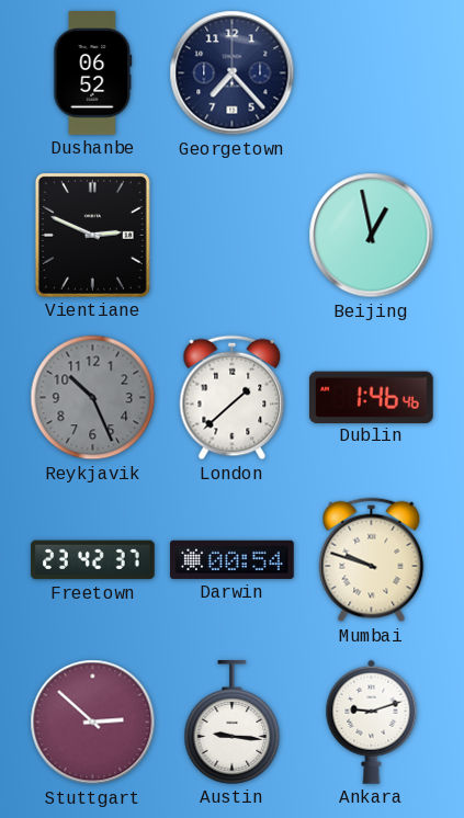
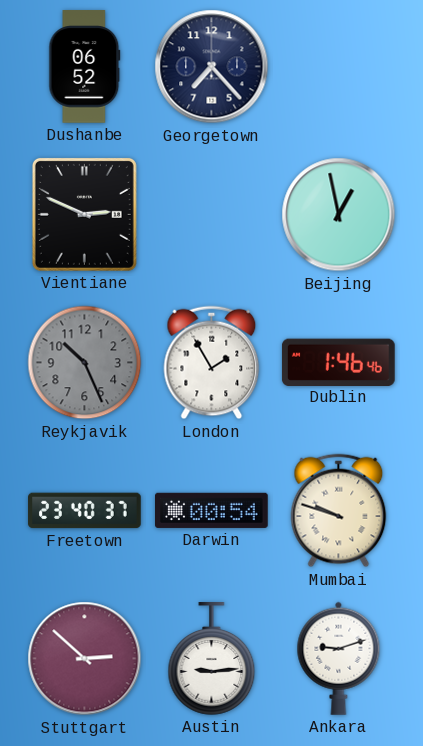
London: 1:38 -> 1:55
Freetown: 23:42 -> 23:40
Austin: 9:16 -> 9:14
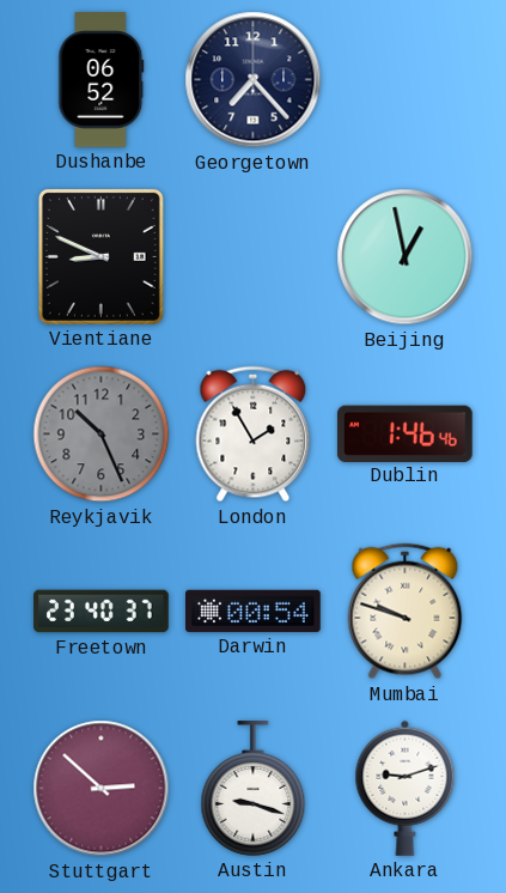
Vientiane: 2:49 -> 8:49
Austin: 9:14 -> 9:18
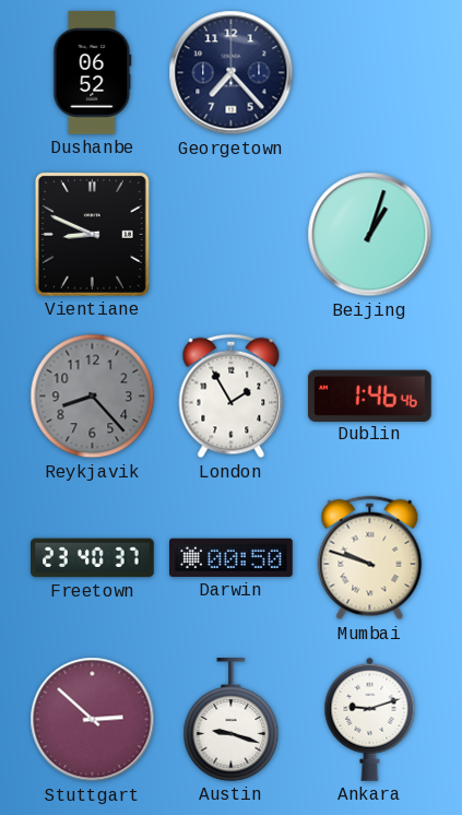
Beijing: 12:58 -> 1:03
Reykjavik: 10:26 -> 8:23
Darwin: 00:54 -> 00:50
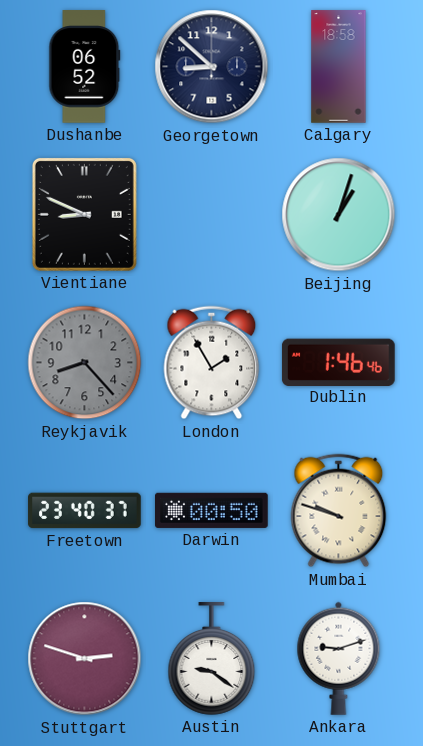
Georgetown: 7:23 -> 8:52
Calgary: none -> 18:58
Stuttgart: 2:52 -> 2:48
Austin: 9:18 -> 9:21
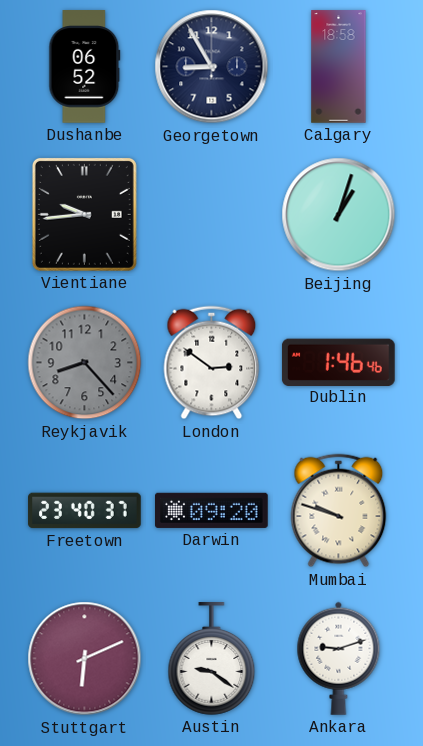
Georgetown: 8:52 -> 8:55
Vientiane: 8:49 -> 9:44
London: 1:55 -> 2:51
Darwin: 00:50 -> 09:20
Stuttgart: 2:48 -> 6:11
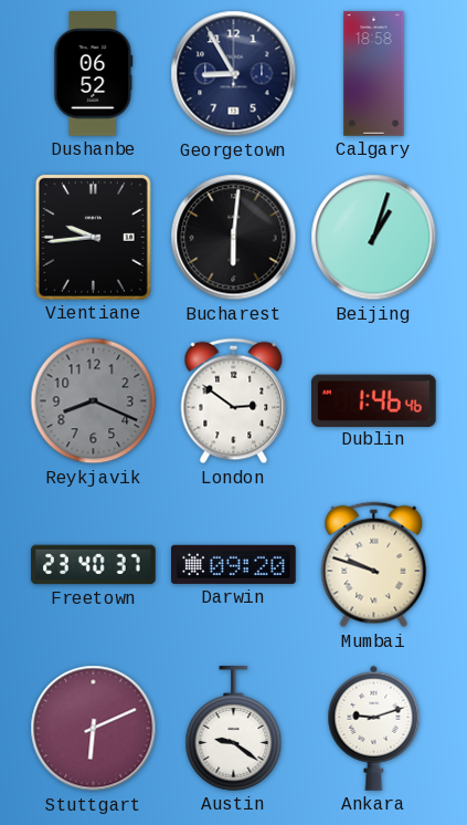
Bucharest: none -> 6:01
Reykjavik: 8:23 -> 8:19
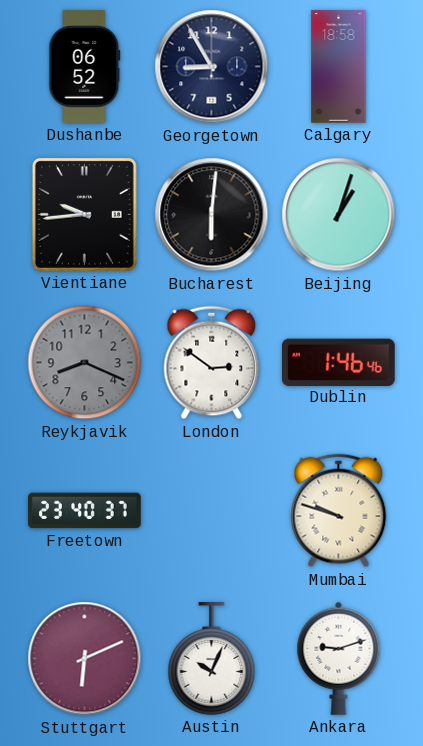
Darwin: 09:20 -> none
Austin: 9:21 -> 10:04
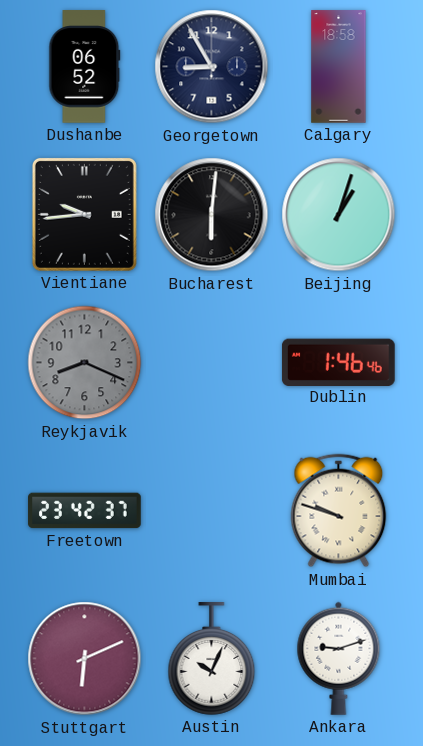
London: 2:51 -> none
Freetown: 23:40 -> 23:42
